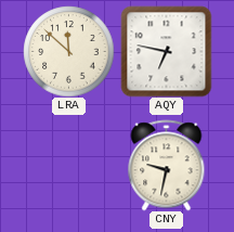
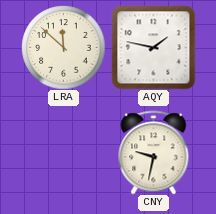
AQY: 6:47 -> 1:47
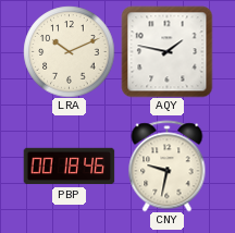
LRA: 11:52 -> 10:11
PBP: none -> 00:18
